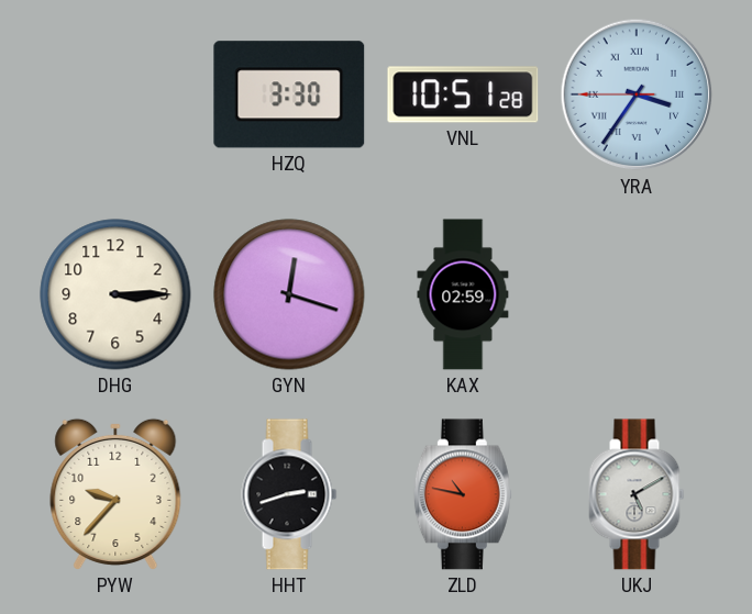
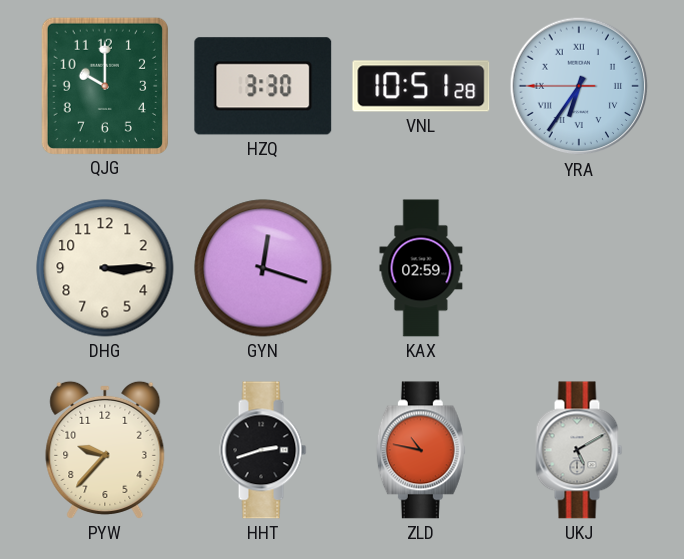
QJG: none -> 10:00
YRA: 3:35 -> 6:35
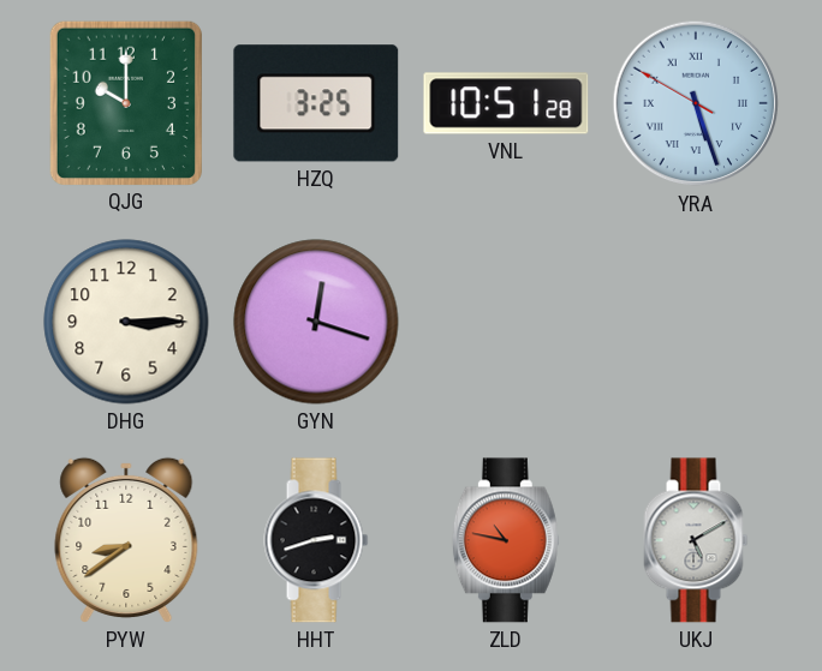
HZQ: 3:30 -> 3:25
YRA: 6:35 -> 5:26
KAX: 02:59 -> none
PYW: 9:37 -> 8:39
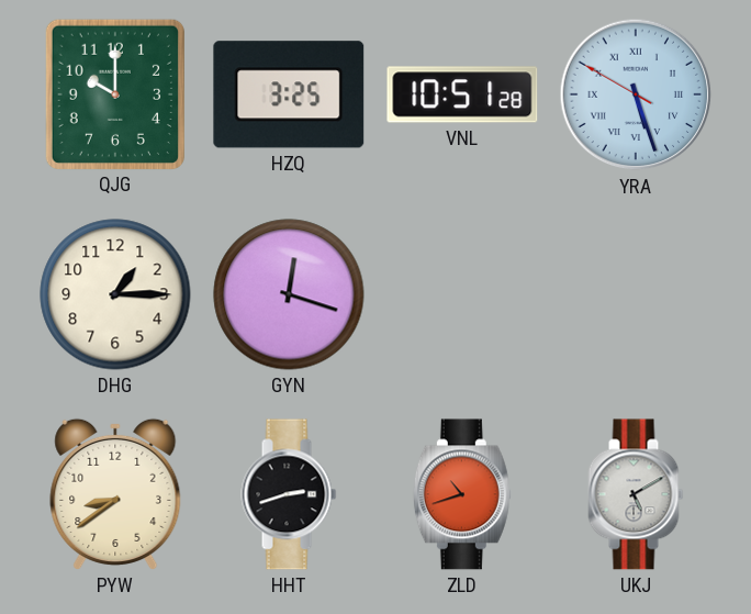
DHG: 3:15 -> 1:15
ZLD: 10:47 -> 10:42
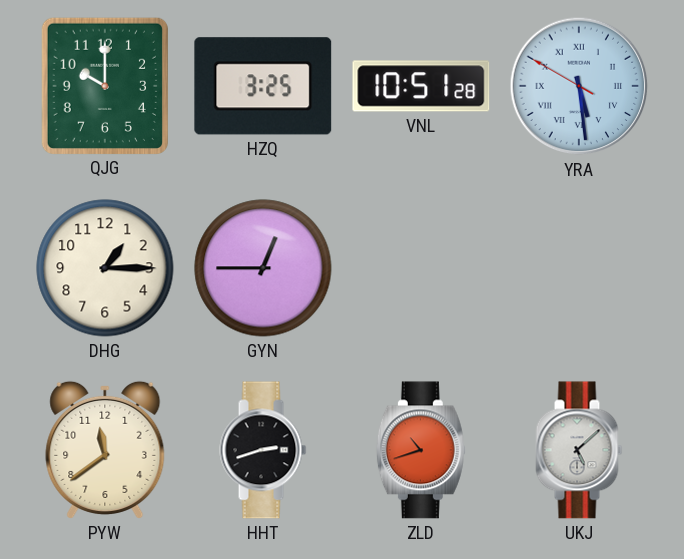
YRA: 5:26 -> 5:28
GYN: 12:18 -> 12:45
PYW: 8:39 -> 11:39
UKJ: 5:10 -> 5:08
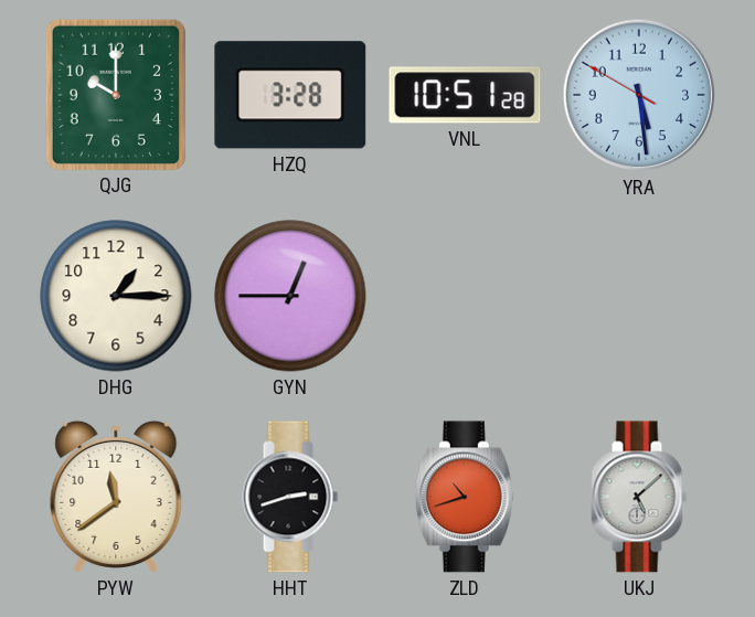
HZQ: 3:25 -> 3:28
YRA numerals: Roman -> Arabic
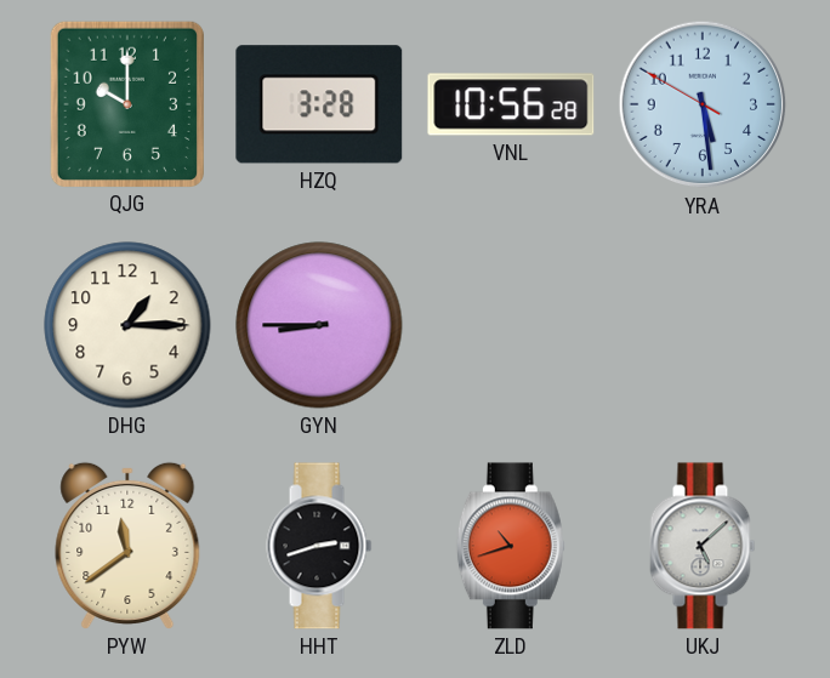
VNL: 10:51 -> 10:56
GYN: 12:45 -> 8:45
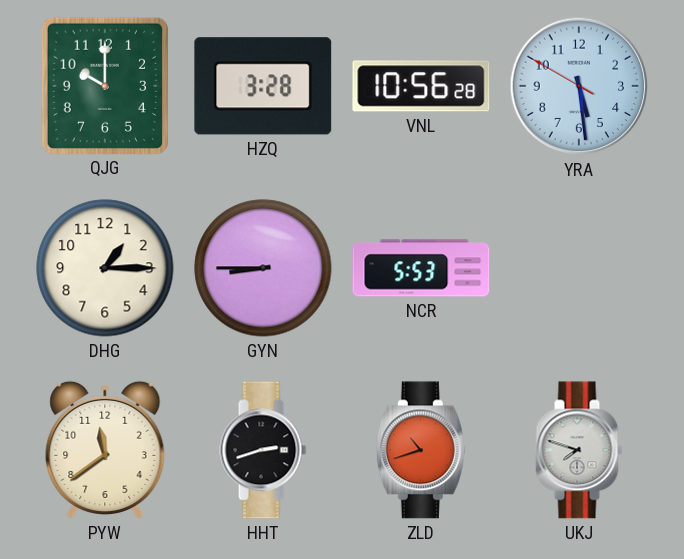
NCR: none -> 5:53
UKJ: 5:08 -> 7:48
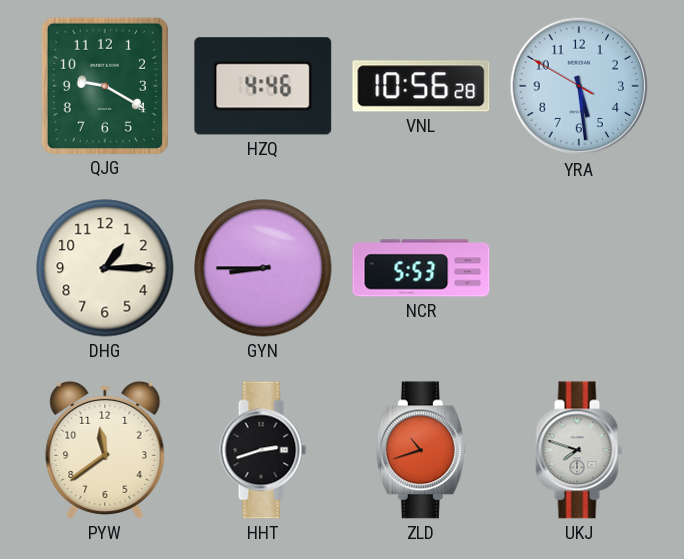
QJG: 10:00 -> 9:20
HZQ: 3:28 -> 4:46
